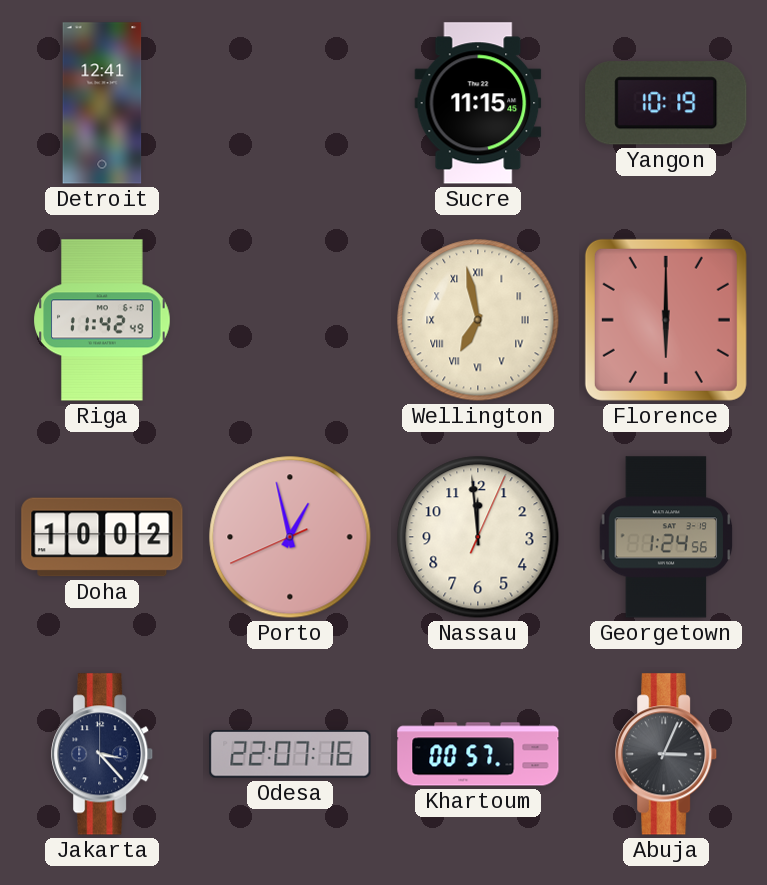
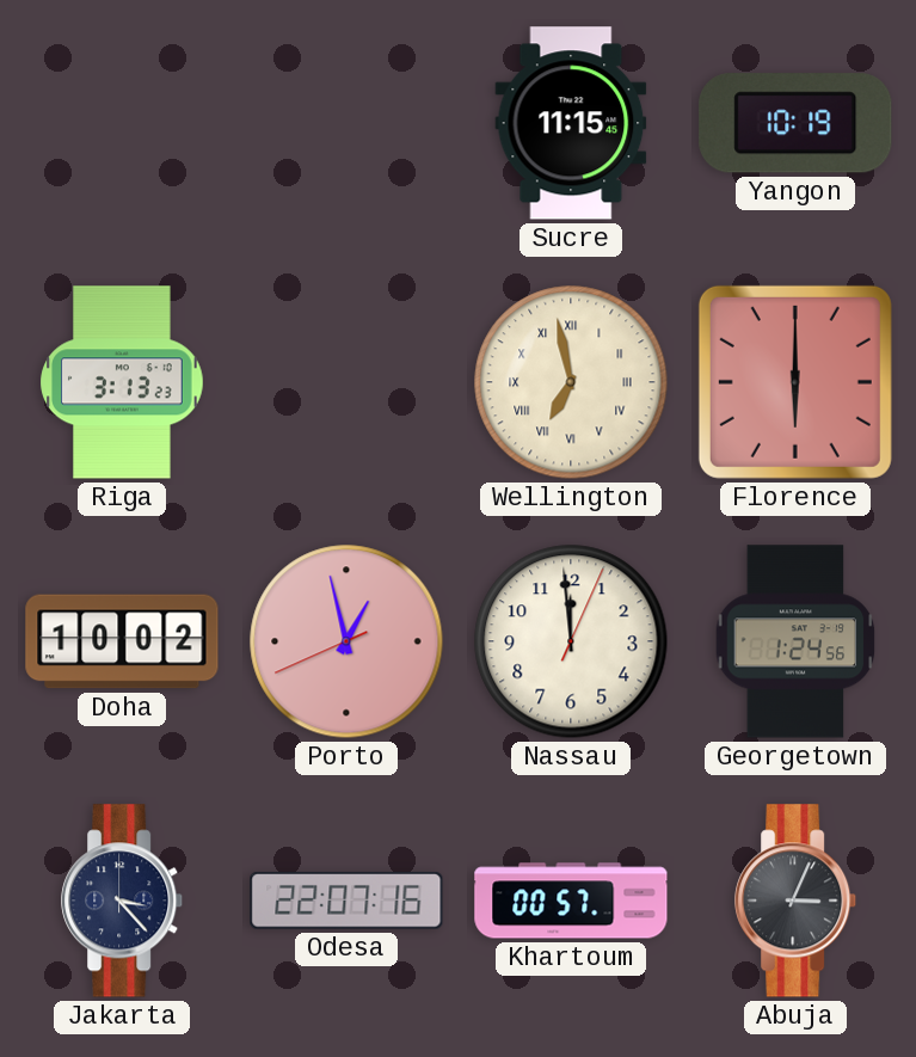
Detroit: 12:41 -> none
Riga: 11:42 -> 3:13
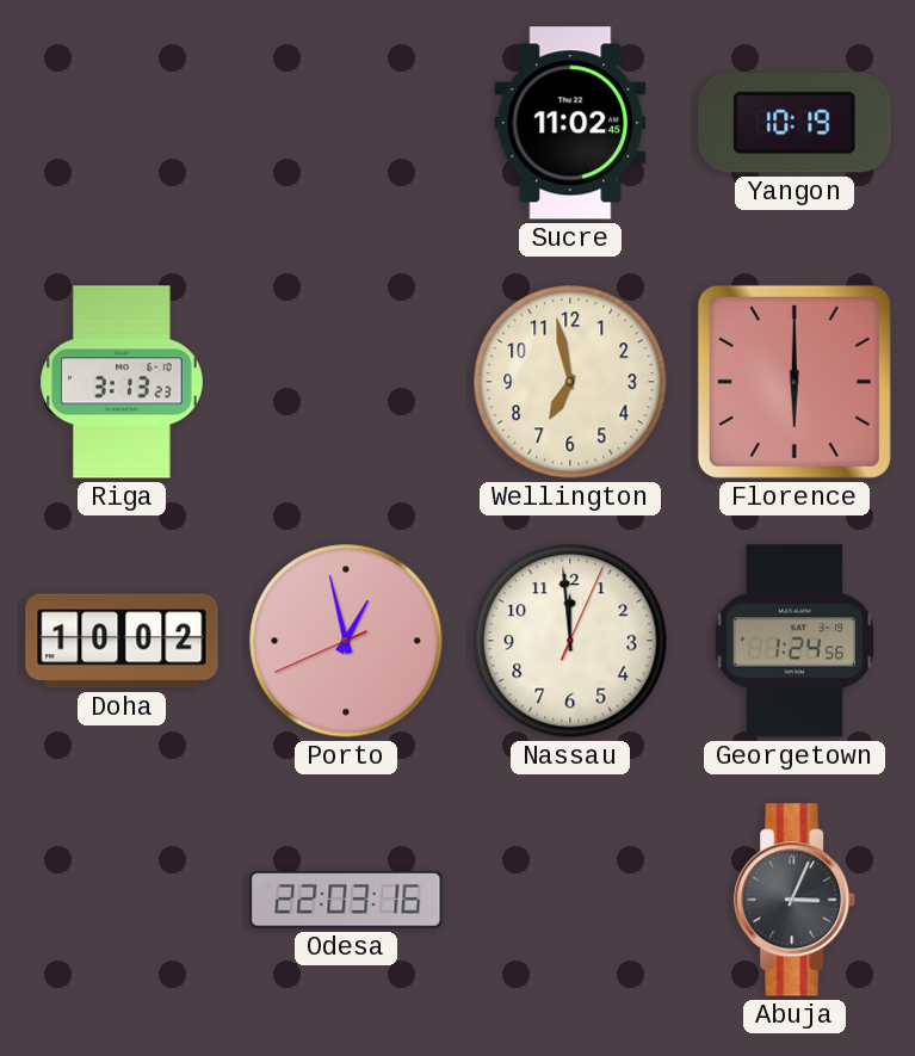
Sucre: 11:15 -> 11:02
Wellington numerals: Roman -> Arabic
Jakarta: 3:23 -> none
Odesa: 22:07 -> 22:03
Khartoum: 00:57 -> none
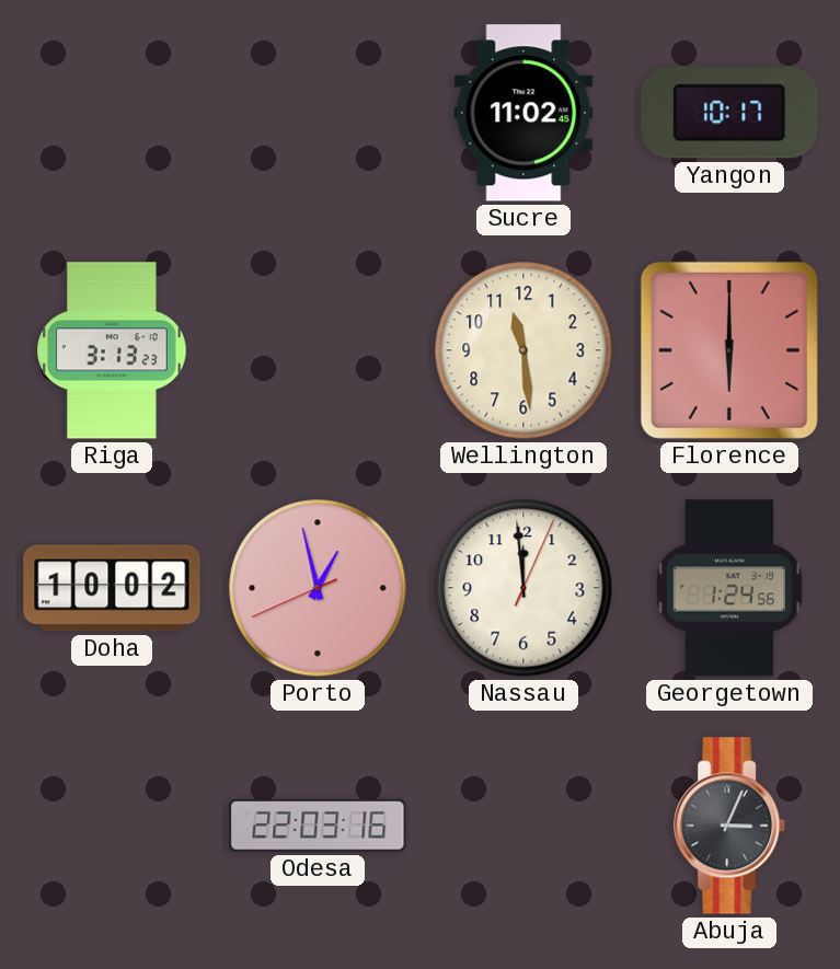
Yangon: 10:19 -> 10:17
Wellington: 6:58 -> 11:29
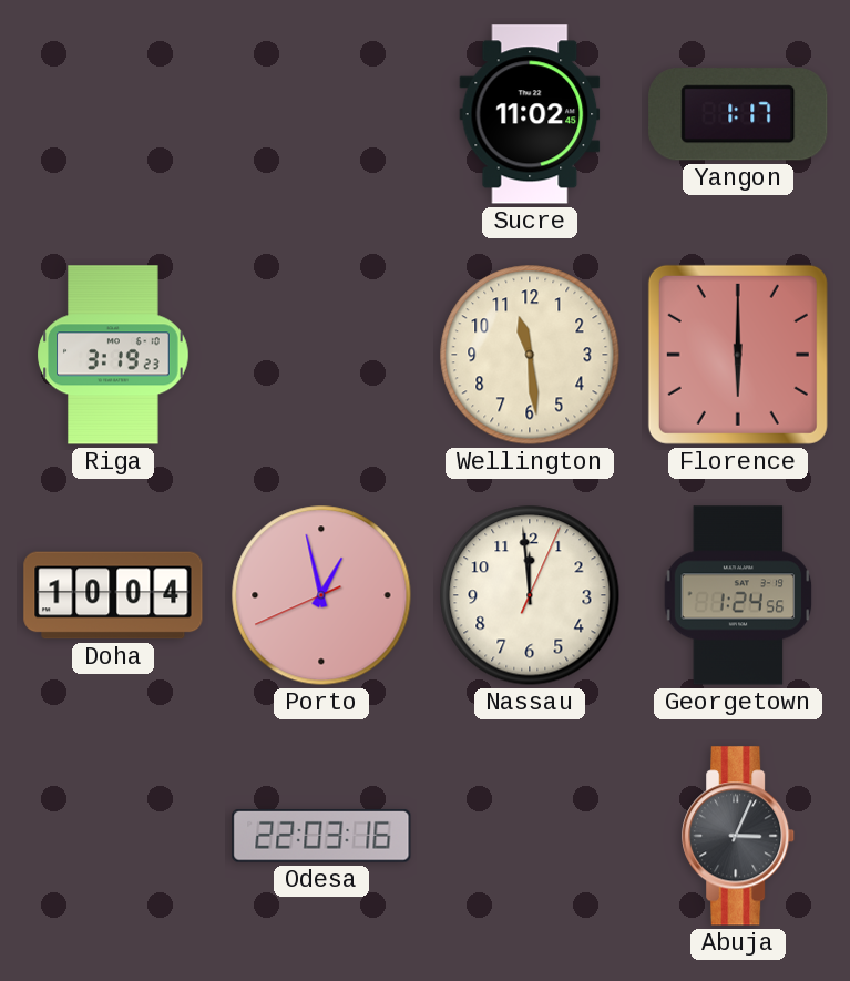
Yangon: 10:17 -> 1:17
Riga: 3:13 -> 3:19
Doha: 10:02 -> 10:04
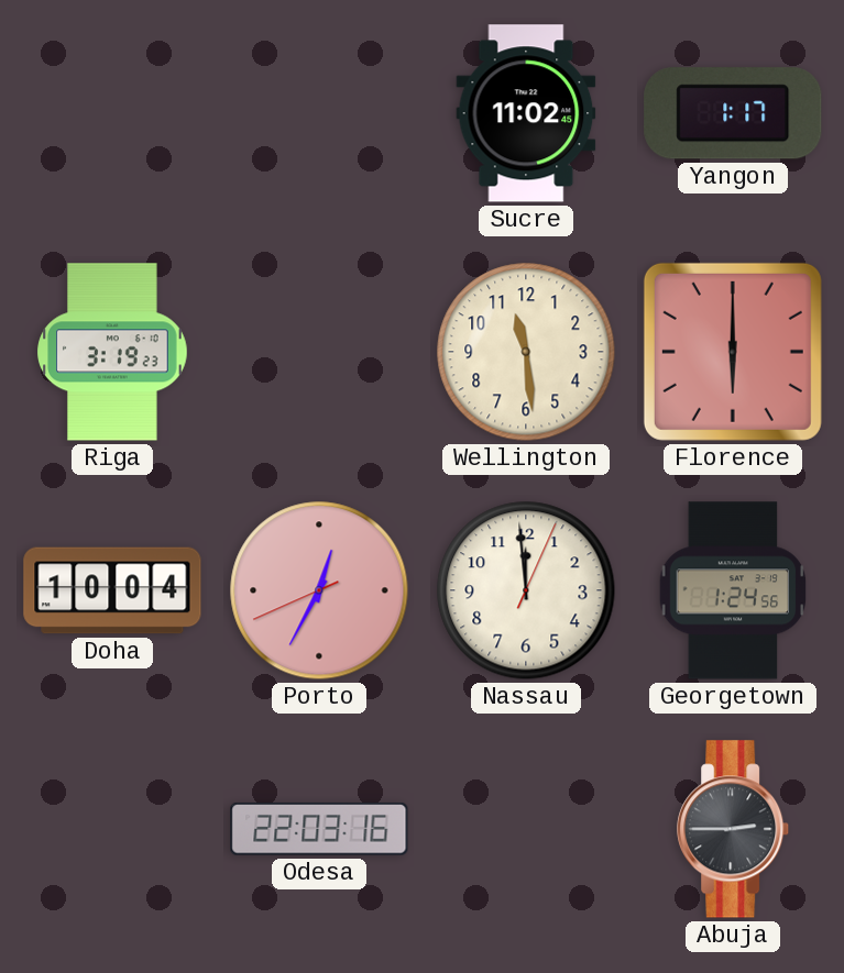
Porto: 12:57 -> 12:34
Abuja: 3:04 -> 2:45
